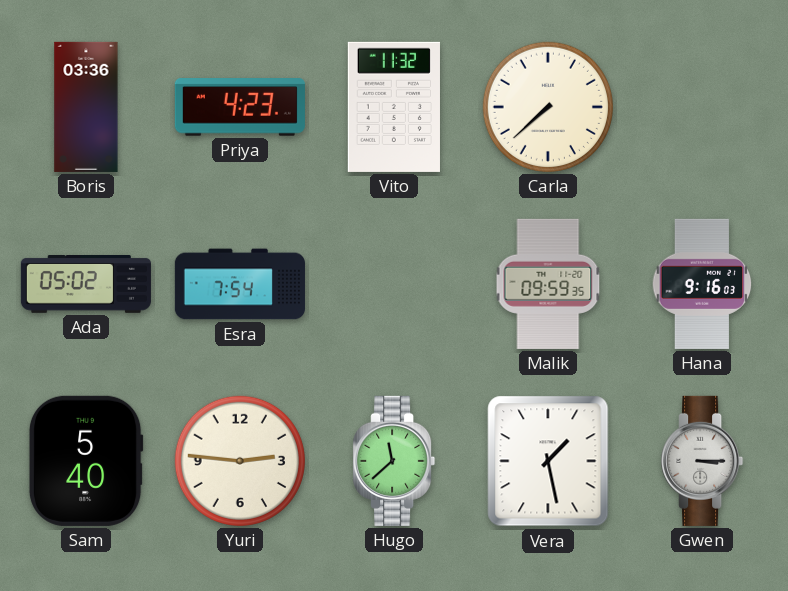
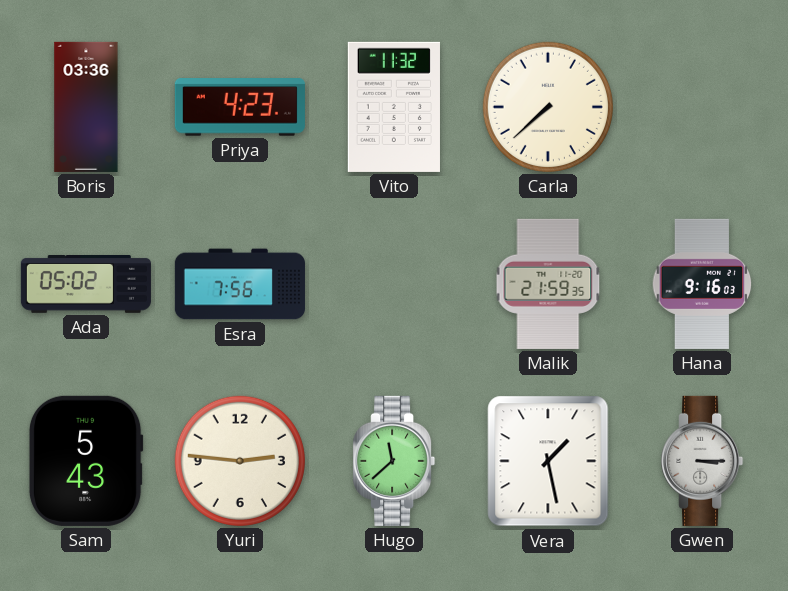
Esra: 7:54 -> 7:56
Malik: 09:59 -> 21:59
Sam: 5:40 -> 5:43
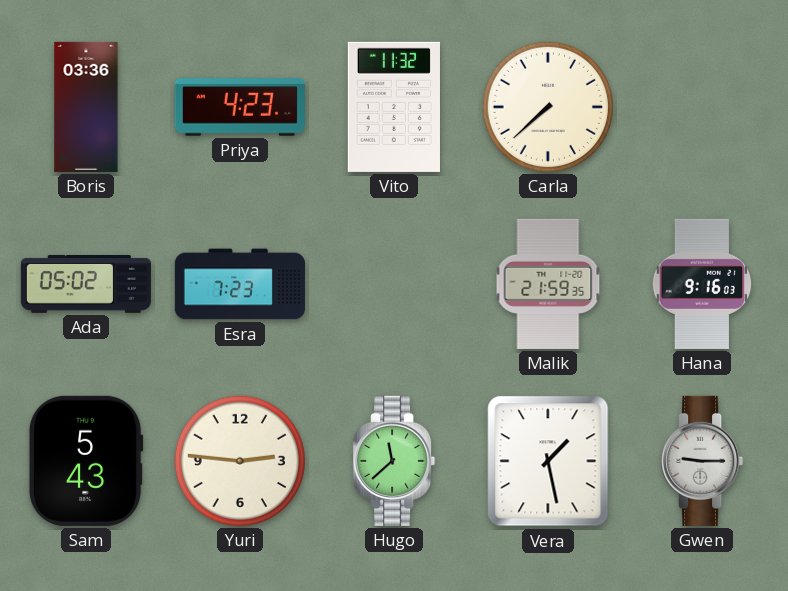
Esra: 7:56 -> 7:23
Gwen: 3:15 -> 9:15
